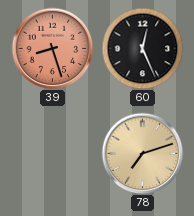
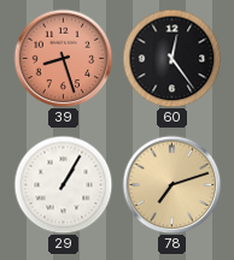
60: 12:26 -> 12:24
29: none -> 1:05
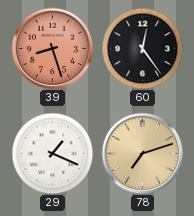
29: 1:05 -> 1:19
